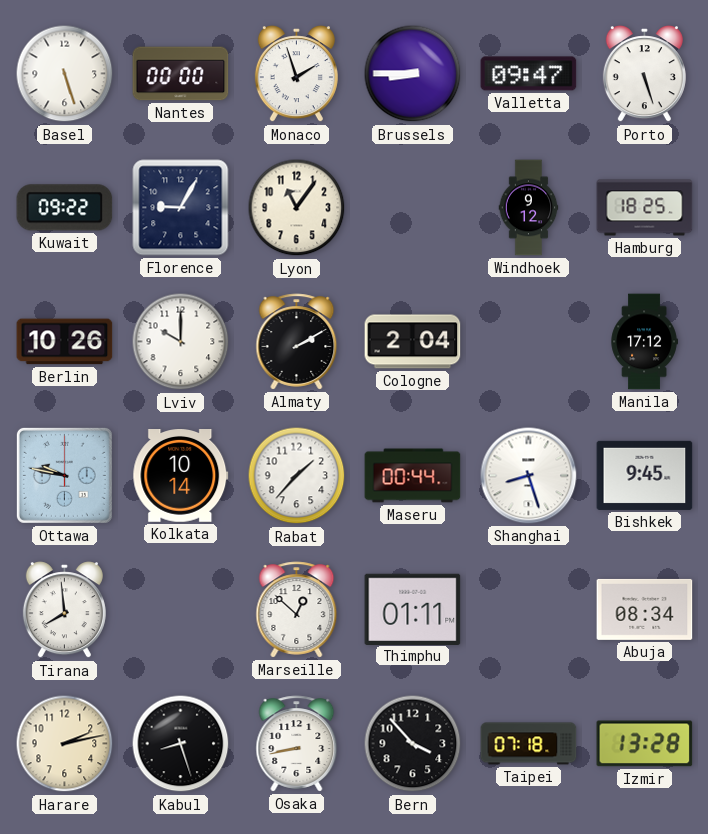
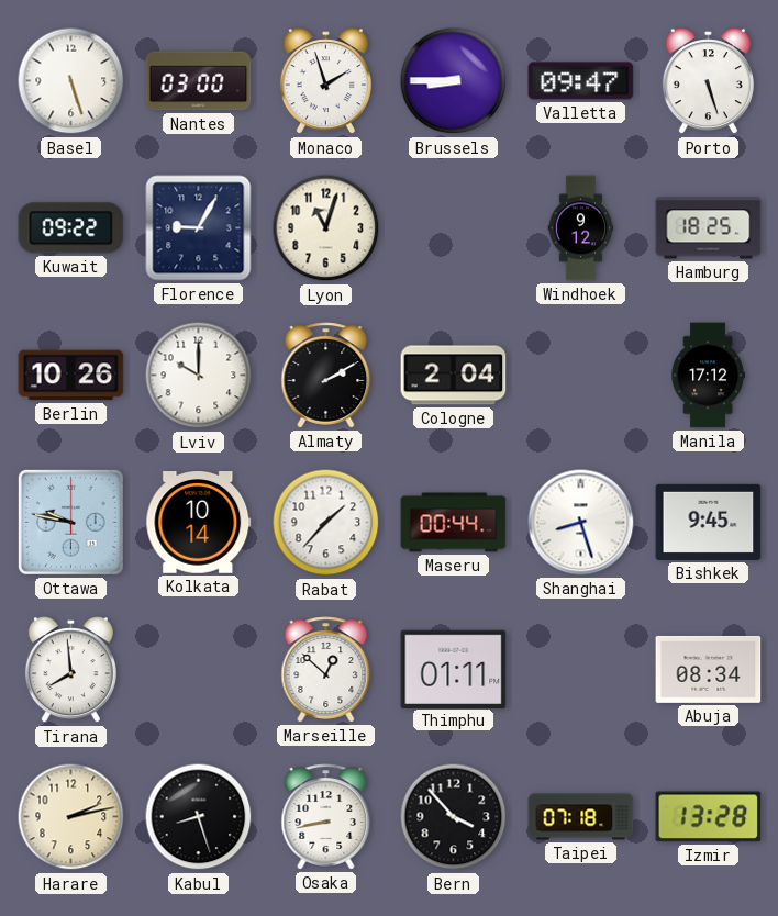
Nantes: 00:00 -> 03:00
Lyon: 11:06 -> 11:03
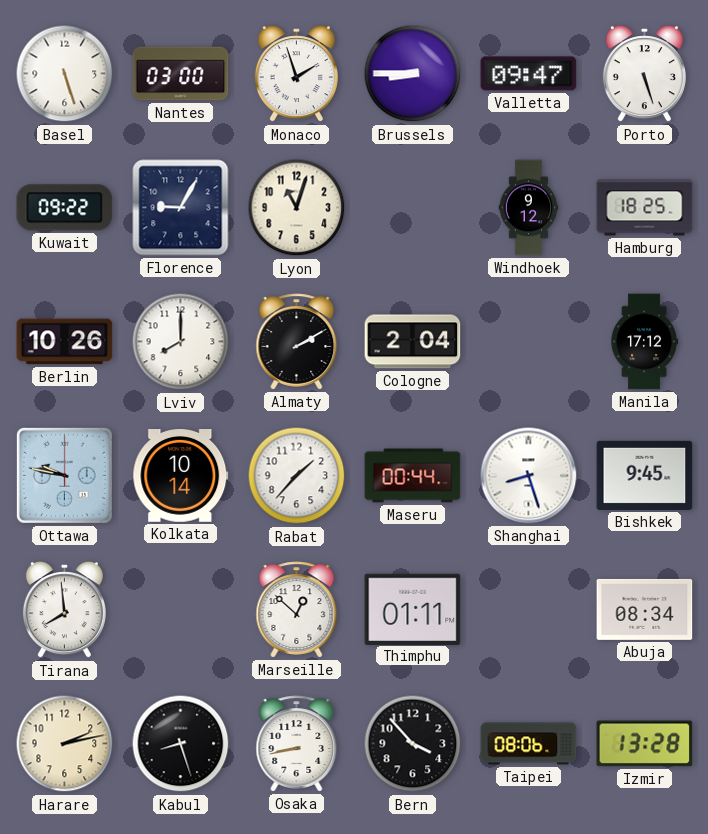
Lviv: 10:00 -> 8:00
Taipei: 07:18 -> 08:06
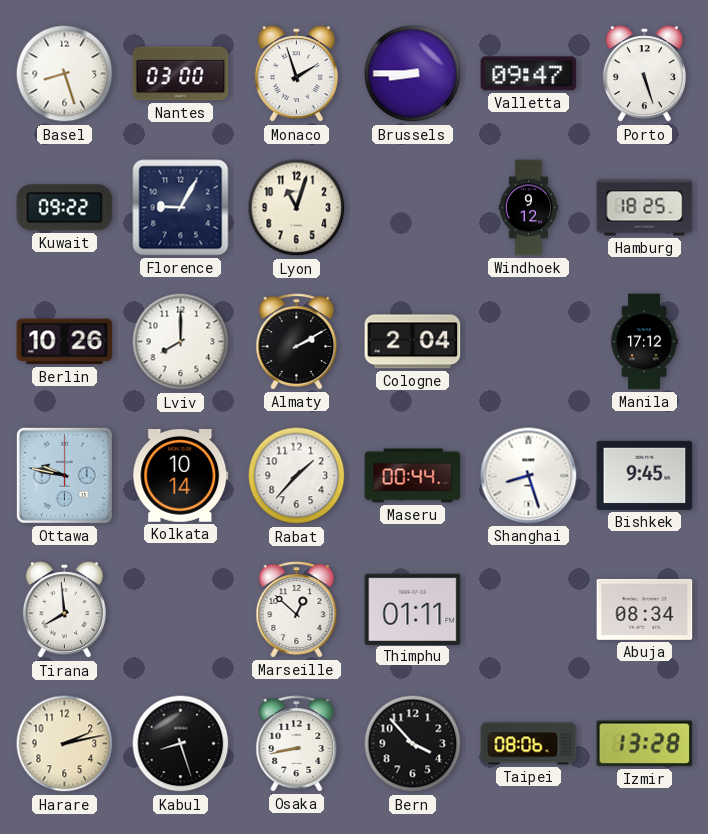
Basel: 5:27 -> 8:27
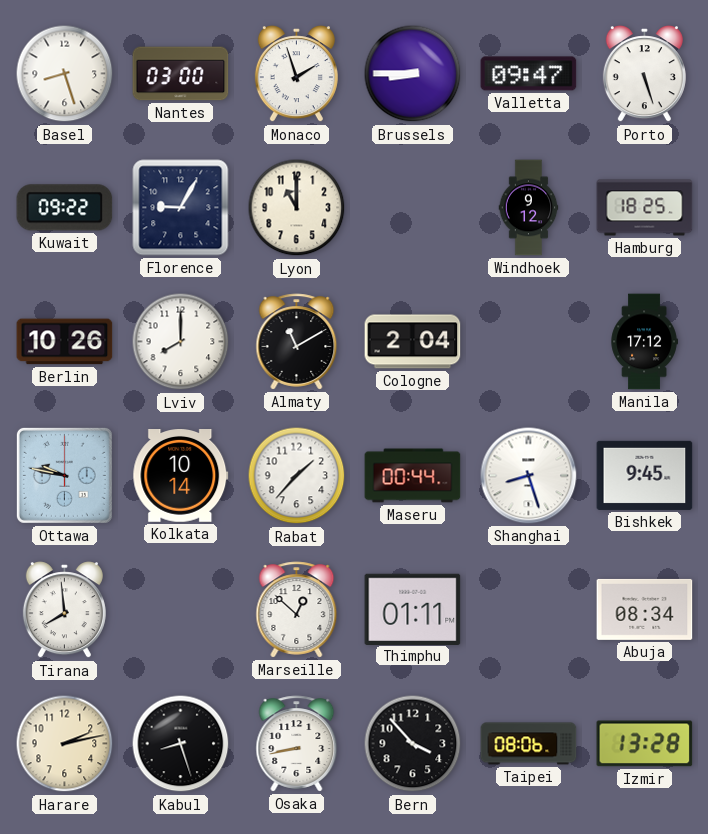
Lyon: 11:03 -> 11:00
Almaty: 2:10 -> 11:10
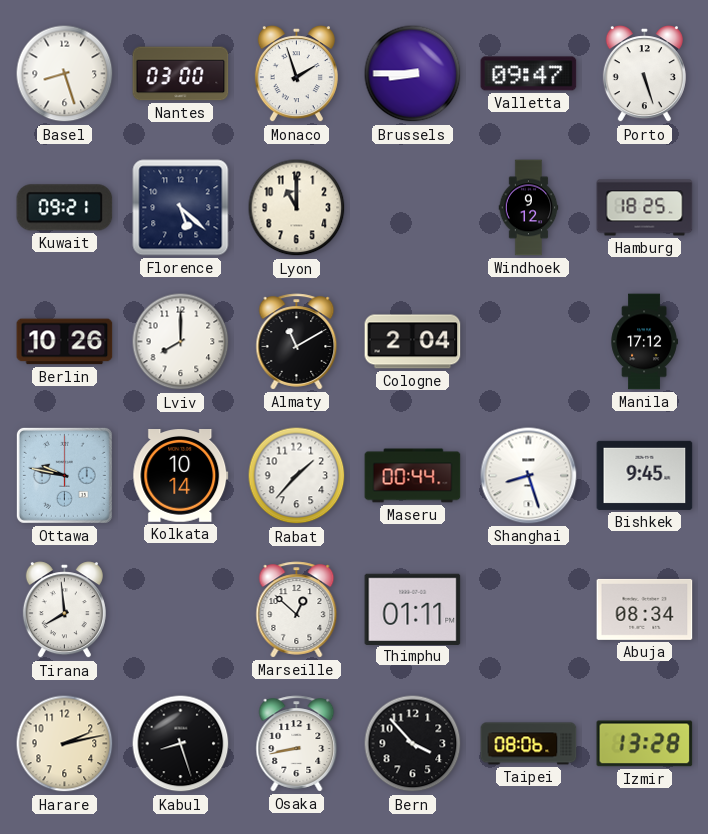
Kuwait: 09:22 -> 09:21
Florence: 9:05 -> 5:22
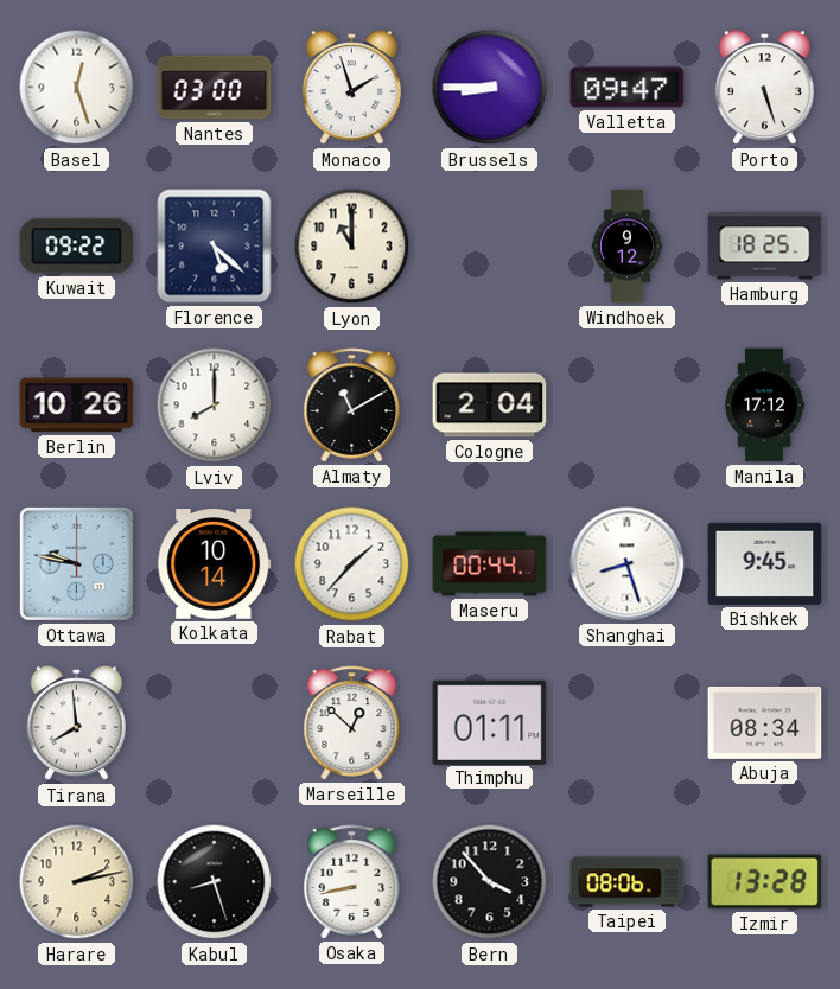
Basel: 8:27 -> 12:27
Kuwait: 09:21 -> 09:22
